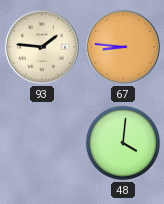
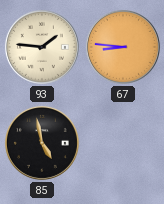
85: none -> 4:58
48: 4:01 -> none
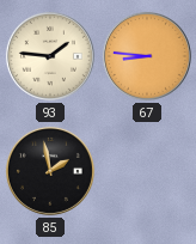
85: 4:58 -> 1:58
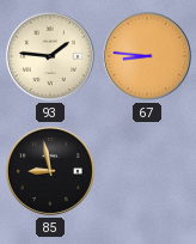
85: 1:58 -> 8:58
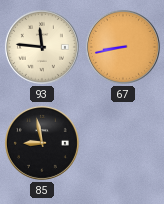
93: 1:46 -> 11:46
67: 8:46 -> 8:43
